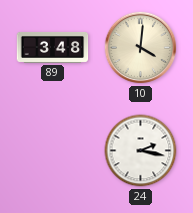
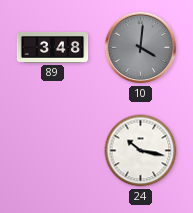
10 dial: cream -> grey
24: 2:17 -> 10:17
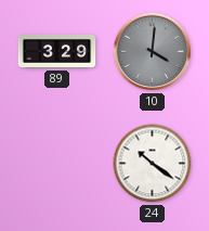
89: 3:48 -> 3:29
24: 10:17 -> 10:21
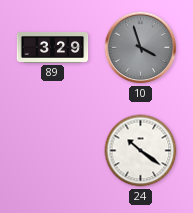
10: 4:01 -> 3:57
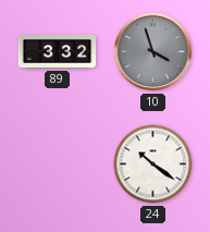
89: 3:29 -> 3:32
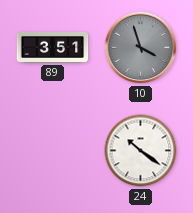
89: 3:32 -> 3:51
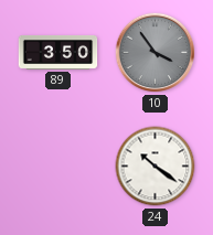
89: 3:51 -> 3:50
10: 3:57 -> 3:54
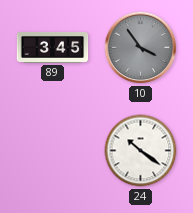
89: 3:50 -> 3:45
